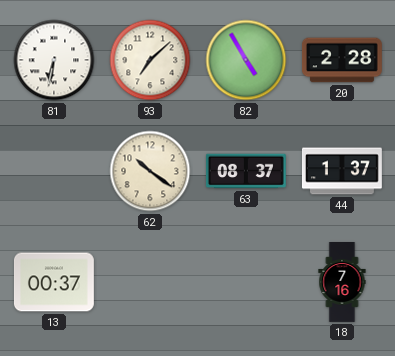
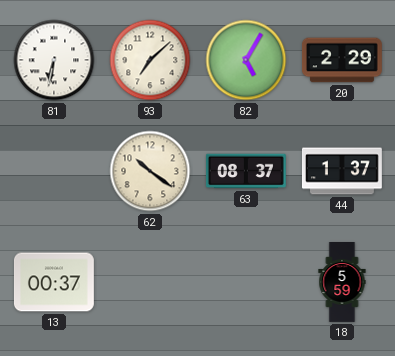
82: 4:55 -> 5:05
20: 2:28 -> 2:29
18: 7:16 -> 5:59
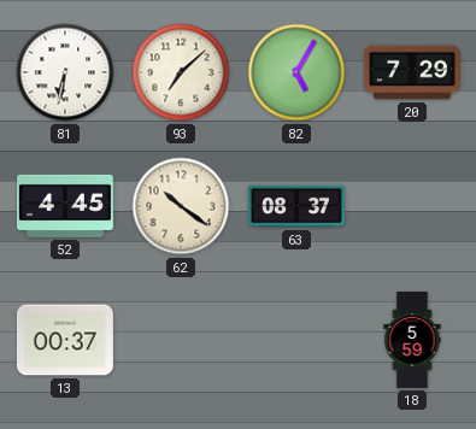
20: 2:29 -> 7:29
52: none -> 4:45
44: 1:37 -> none
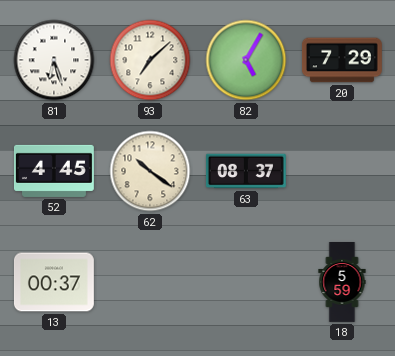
81: 6:32 -> 6:27
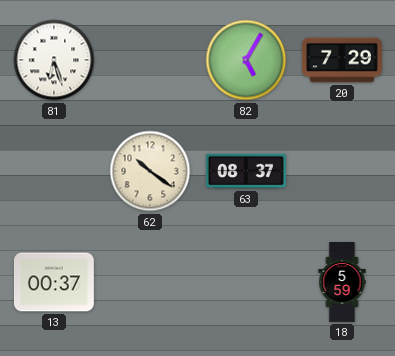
93: 7:08 -> none
52: 4:45 -> none
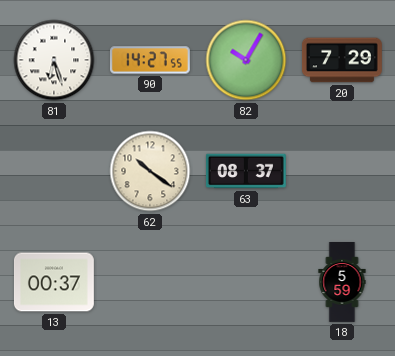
90: none -> 14:27
82: 5:05 -> 10:05
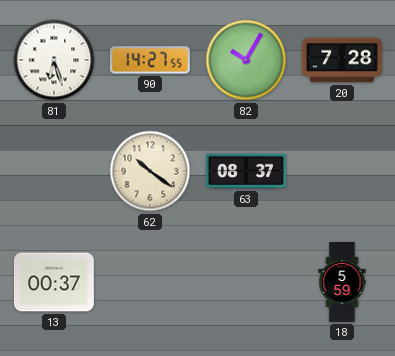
20: 7:29 -> 7:28
